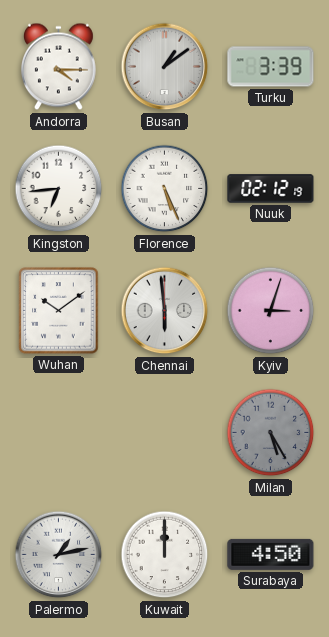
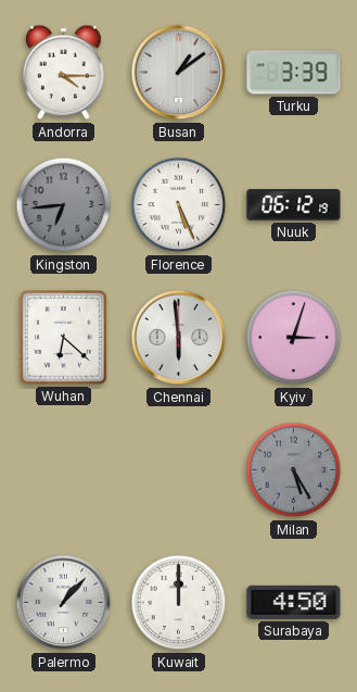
Kingston dial: white -> grey
Nuuk: 02:12 -> 06:12
Wuhan: 10:09 -> 6:22
Palermo: 1:13 -> 1:07
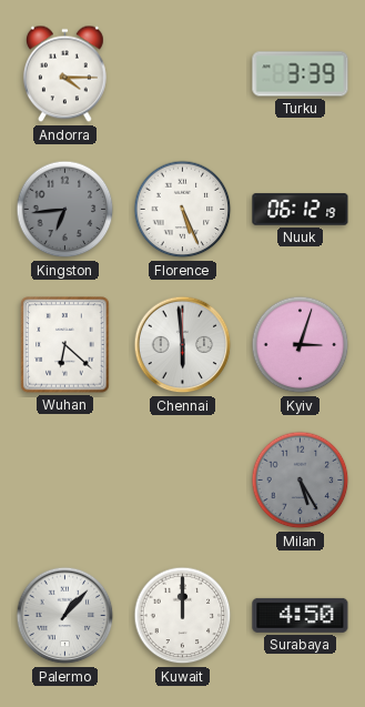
Busan: 1:09 -> none
